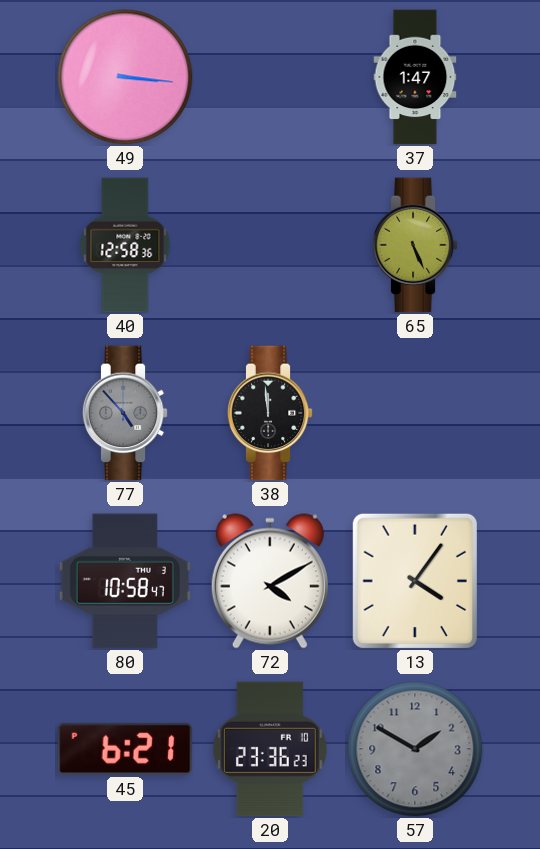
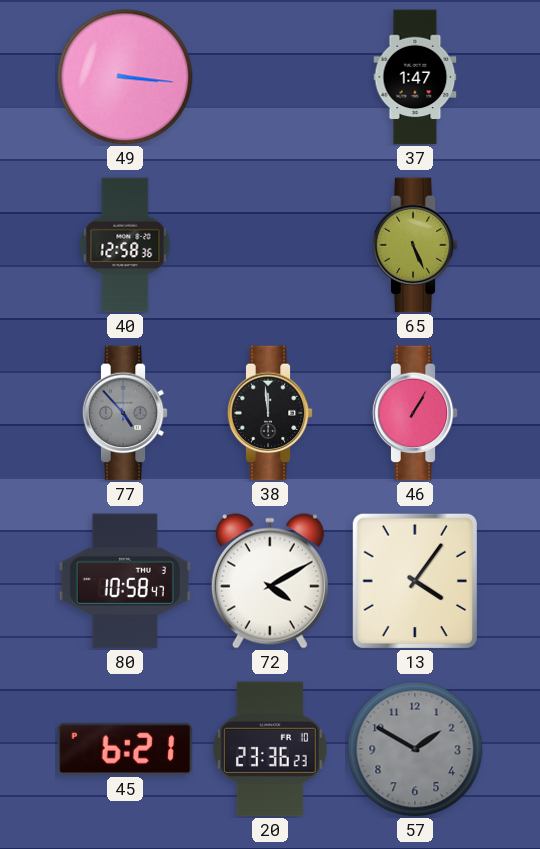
46: none -> 1:05
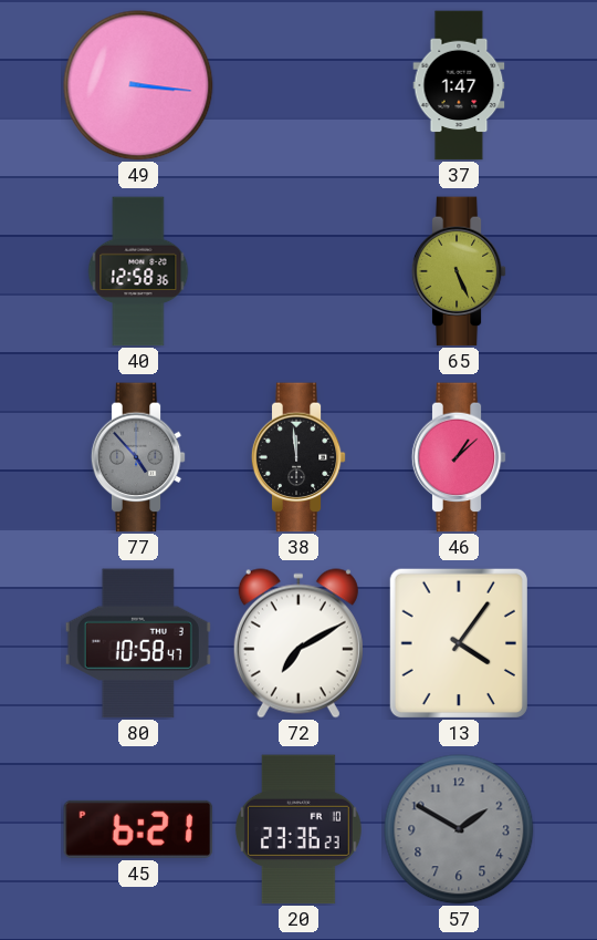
46: 1:05 -> 1:08
72: 4:10 -> 7:10
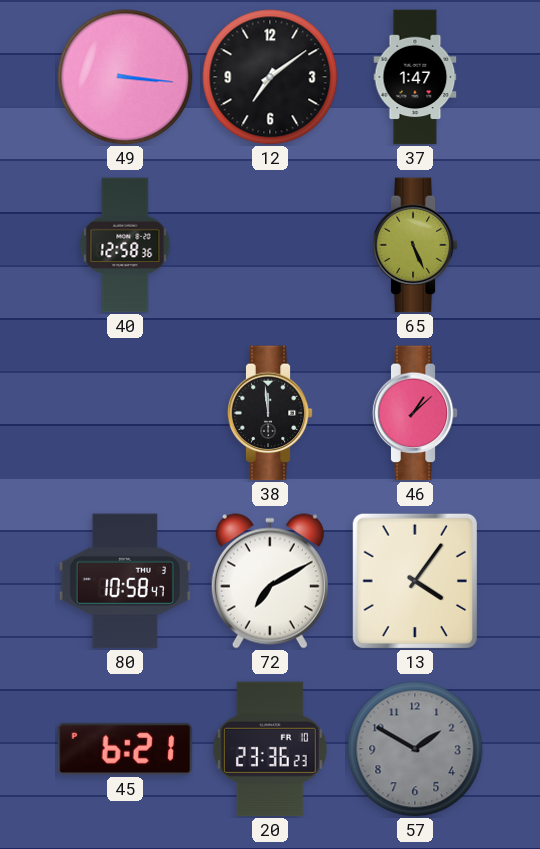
12: none -> 7:09
77: 4:53 -> none
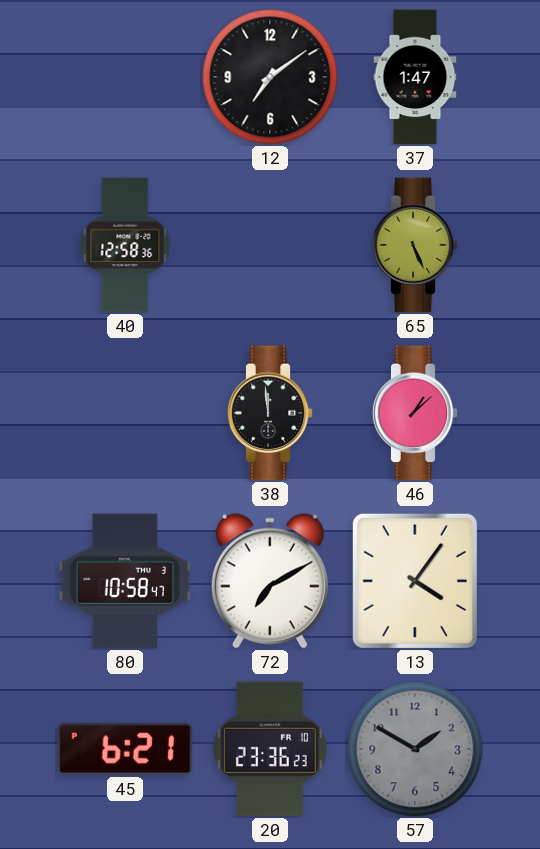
49: 3:16 -> none
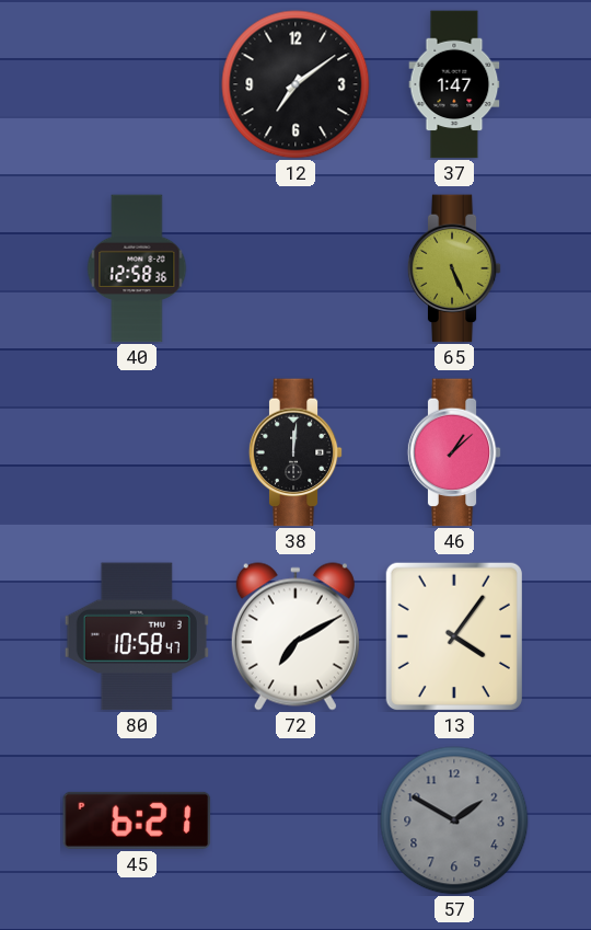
38: 11:59 -> 12:01
20: 23:36 -> none
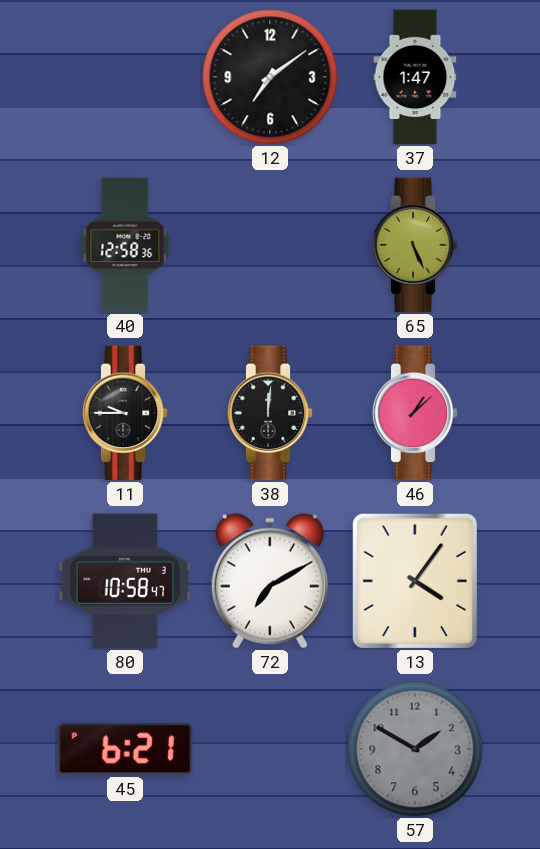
11: none -> 9:45
